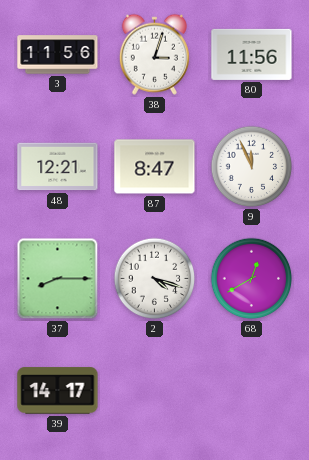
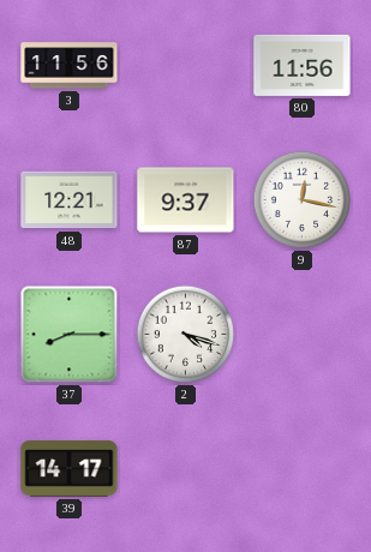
38: 3:03 -> none
87: 8:47 -> 9:37
9: 11:56 -> 12:17
68: 12:40 -> none
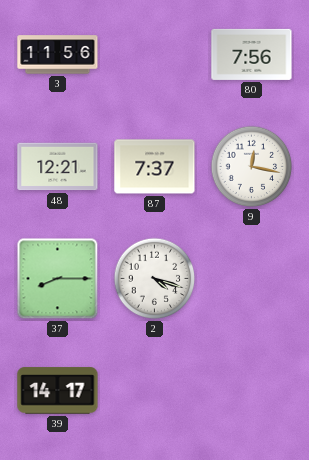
80: 11:56 -> 7:56
87: 9:37 -> 7:37
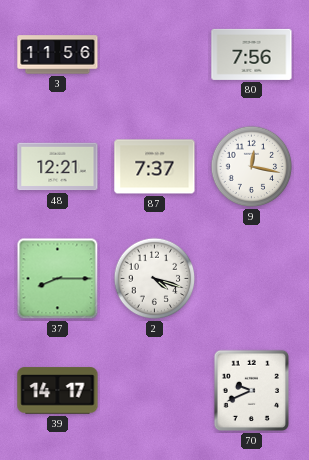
70: none -> 9:41
